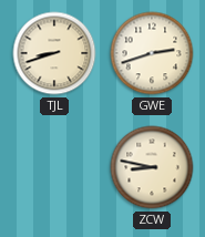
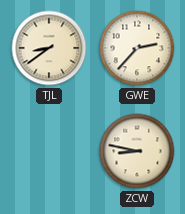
TJL: 8:42 -> 8:39
GWE: 2:42 -> 2:37
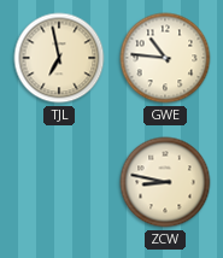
TJL: 8:39 -> 6:58
GWE: 2:37 -> 10:46
